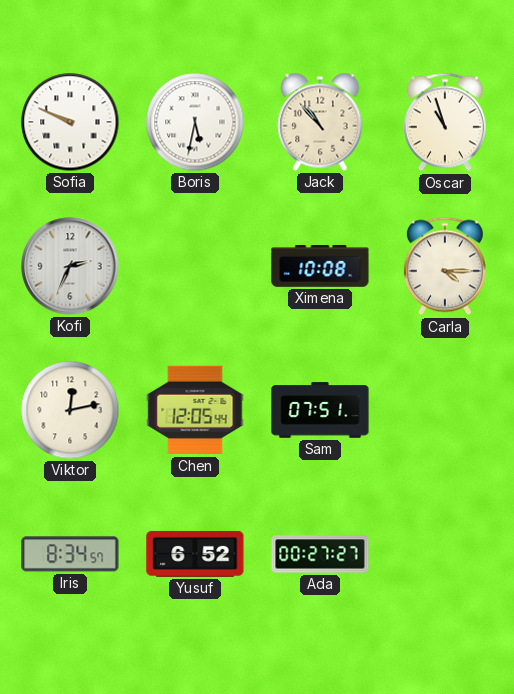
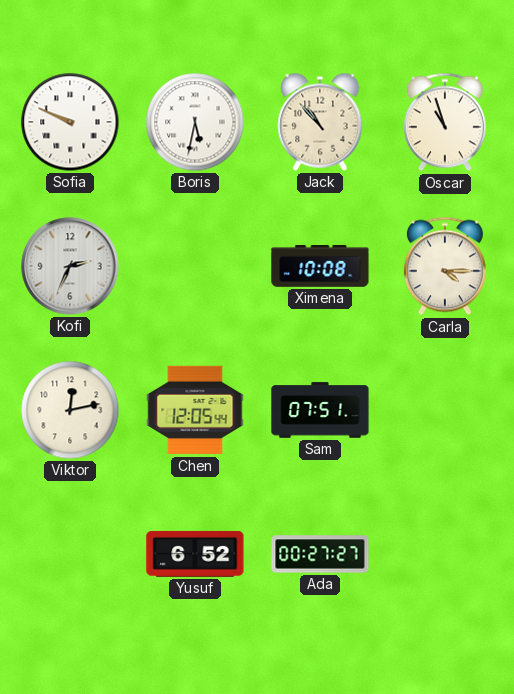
Iris: 8:34 -> none
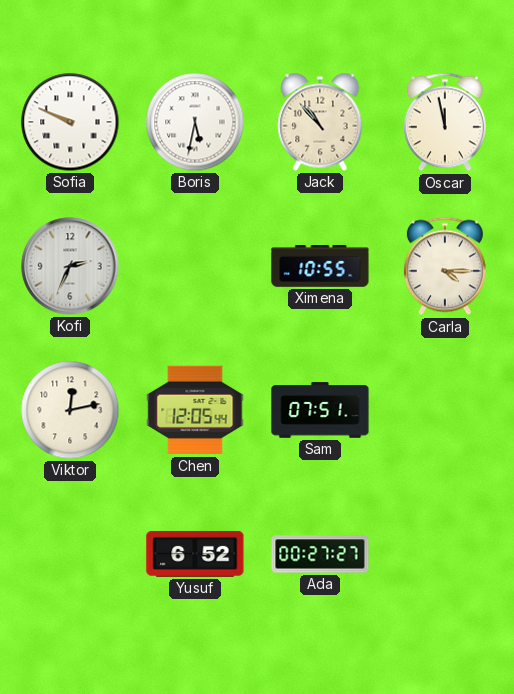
Oscar: 10:57 -> 11:58
Ximena: 10:08 -> 10:55
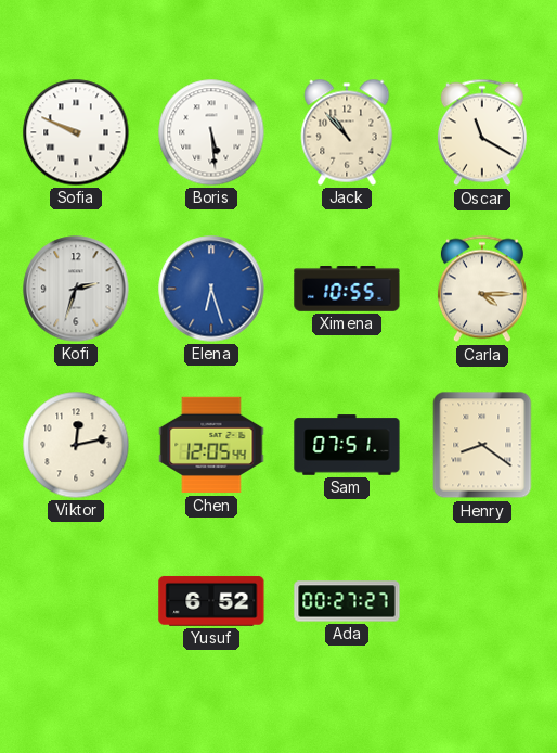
Boris: 5:32 -> 5:29
Oscar: 11:58 -> 11:20
Kofi: 2:34 -> 2:33
Elena: none -> 6:27
Henry: none -> 8:21
